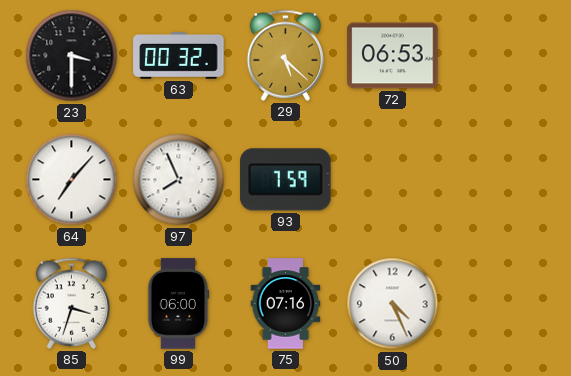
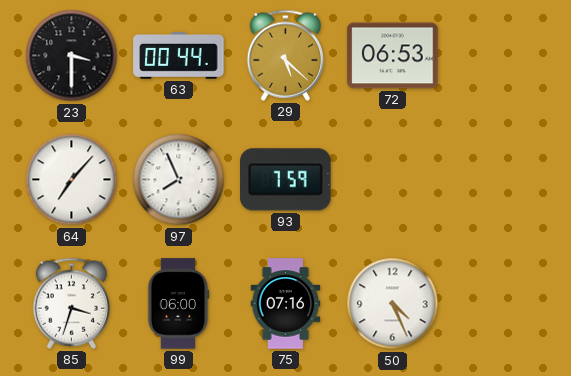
63: 00:32 -> 00:44
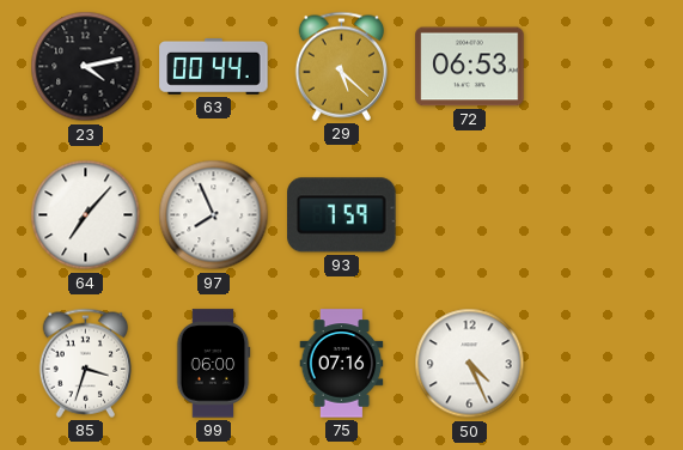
23: 3:30 -> 4:13
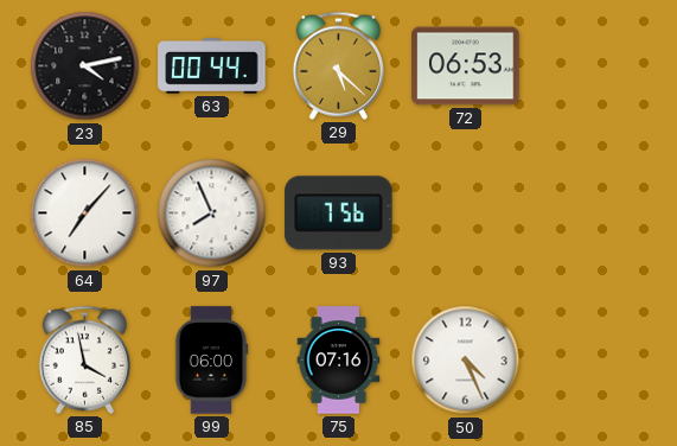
93: 7:59 -> 7:56
85: 3:33 -> 3:58
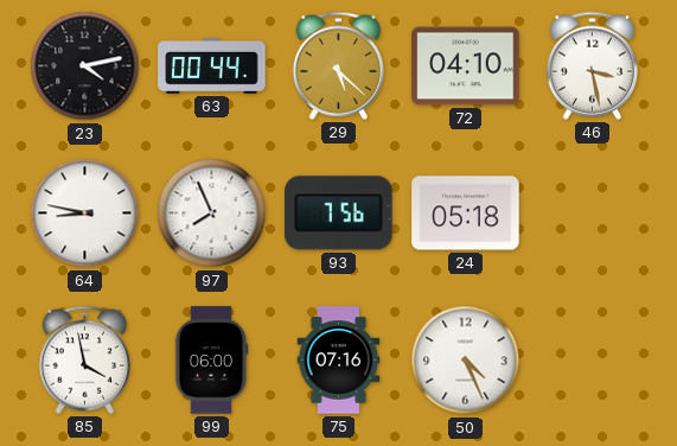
72: 06:53 -> 04:10
46: none -> 3:28
64: 7:07 -> 8:47
24: none -> 05:18
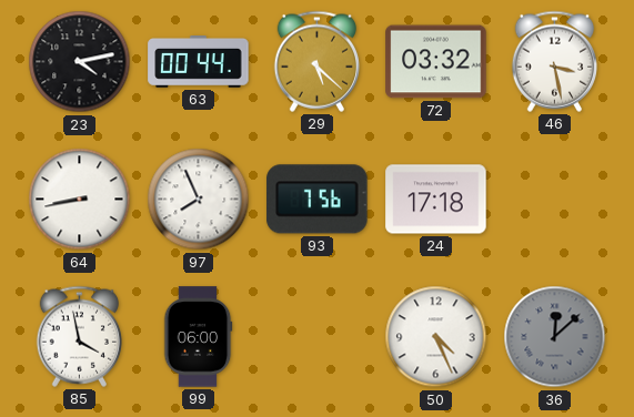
72: 04:10 -> 03:32
64: 8:47 -> 8:43
24: 05:18 -> 17:18
75: 07:16 -> none
36: none -> 12:08
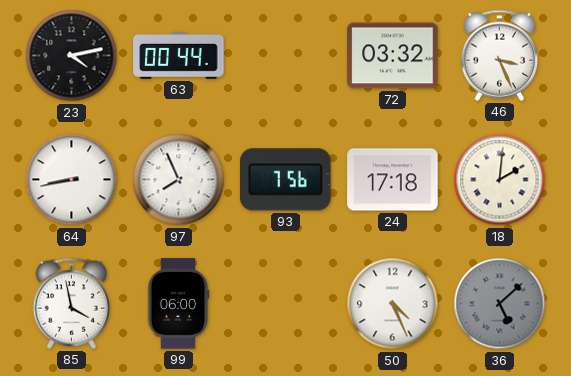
29: 5:22 -> none
46: 3:28 -> 3:26
18: none -> 2:01
36: 12:08 -> 5:08
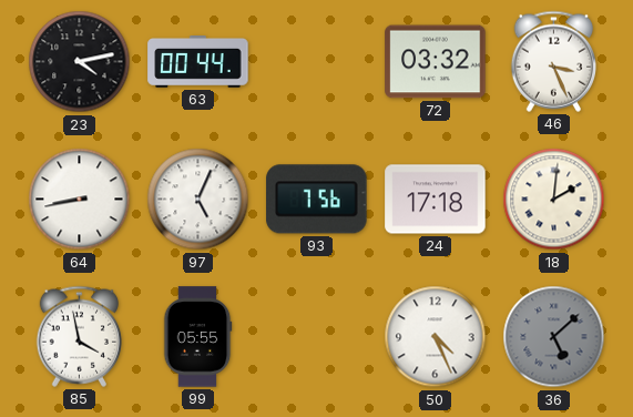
97: 7:56 -> 5:04
99: 06:00 -> 05:55
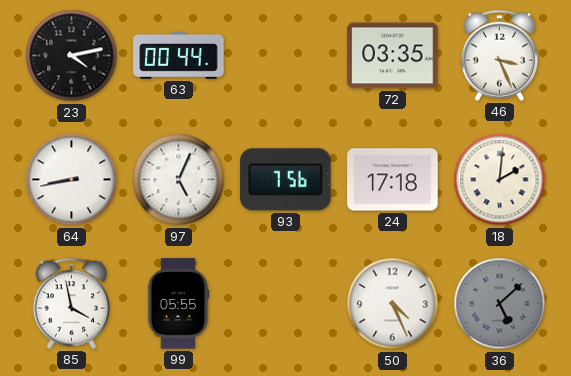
72: 03:32 -> 03:35
